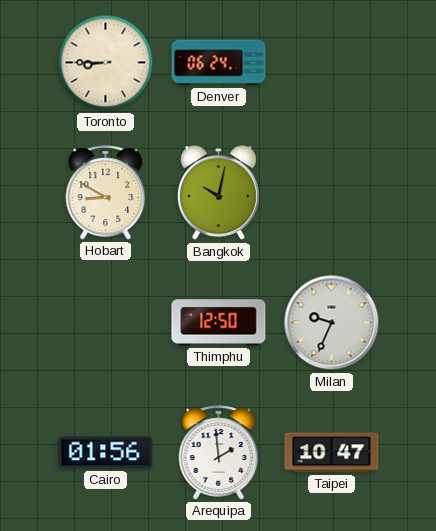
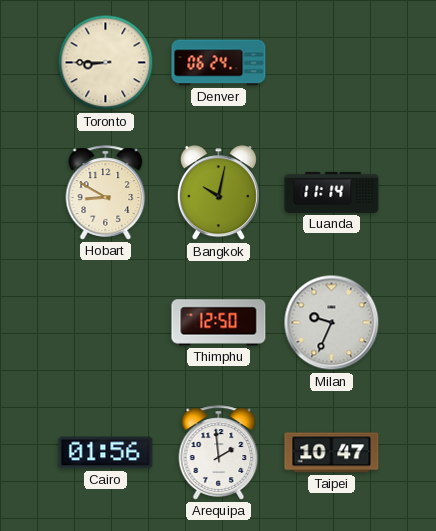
Luanda: none -> 11:14
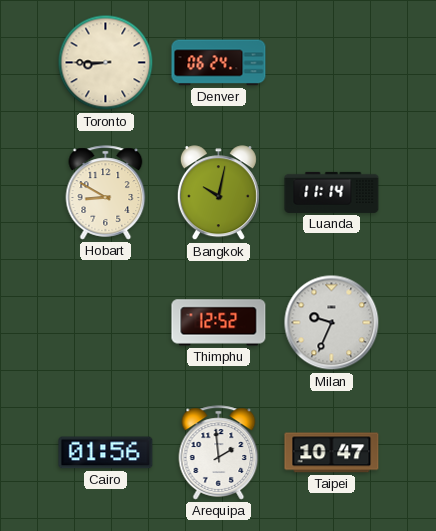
Thimphu: 12:50 -> 12:52
